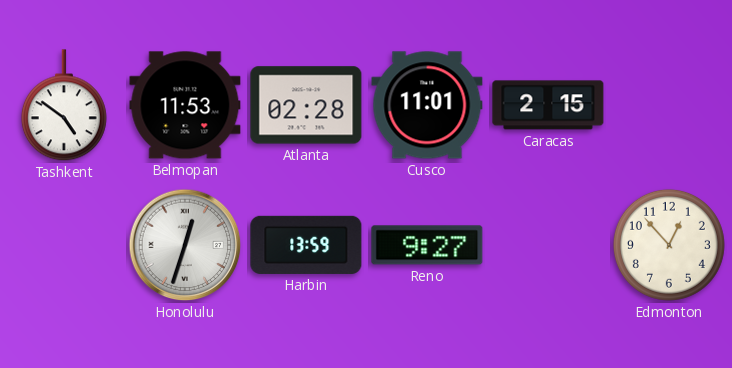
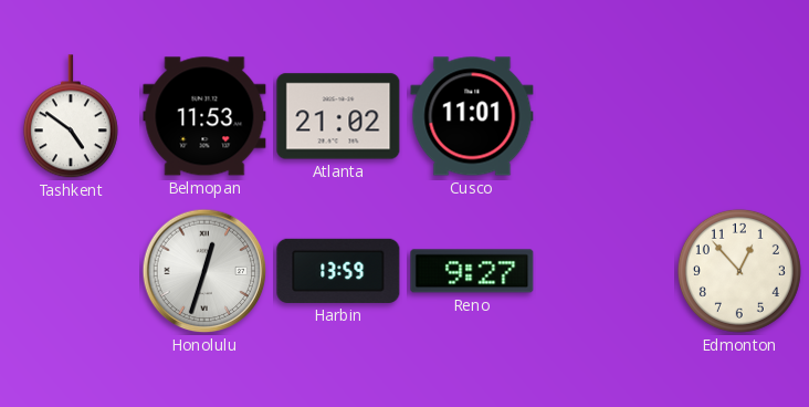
Atlanta: 02:28 -> 21:02
Caracas: 2:15 -> none
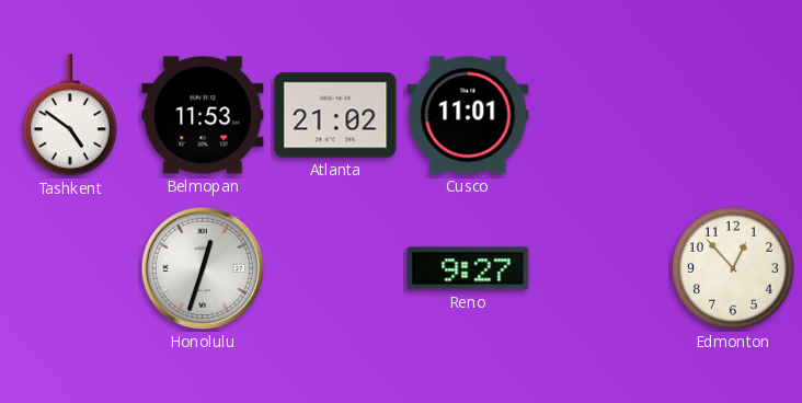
Harbin: 13:59 -> none
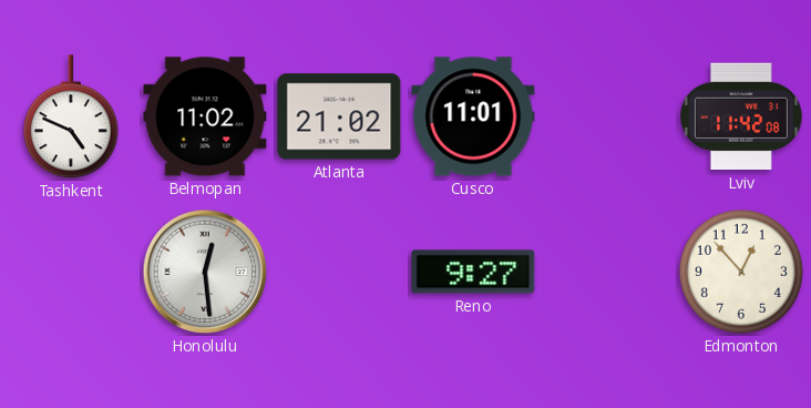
Tashkent: 4:51 -> 4:49
Belmopan: 11:53 -> 11:02
Lviv: none -> 11:42
Honolulu: 12:33 -> 12:29
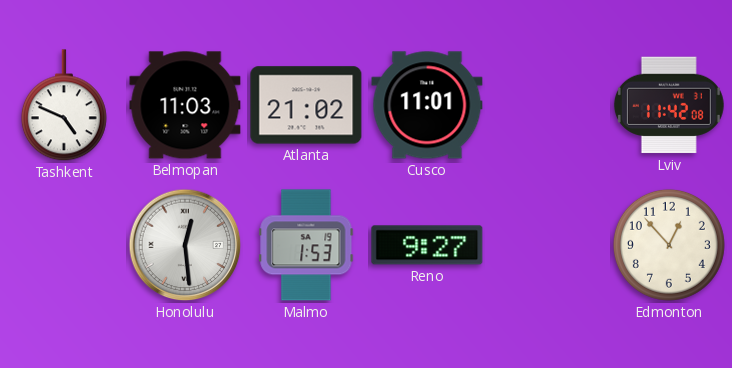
Belmopan: 11:02 -> 11:03
Malmo: none -> 1:53
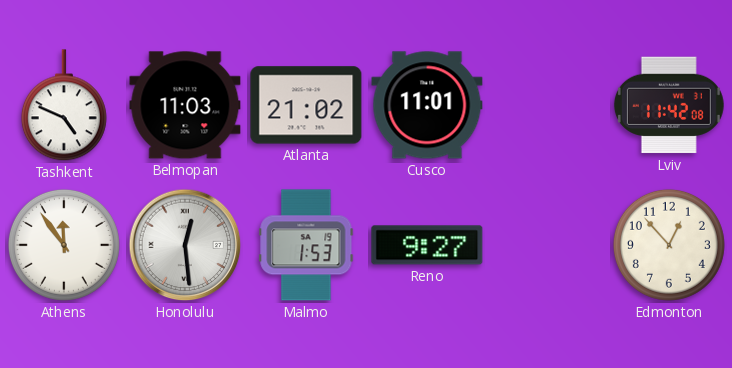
Athens: none -> 11:54
